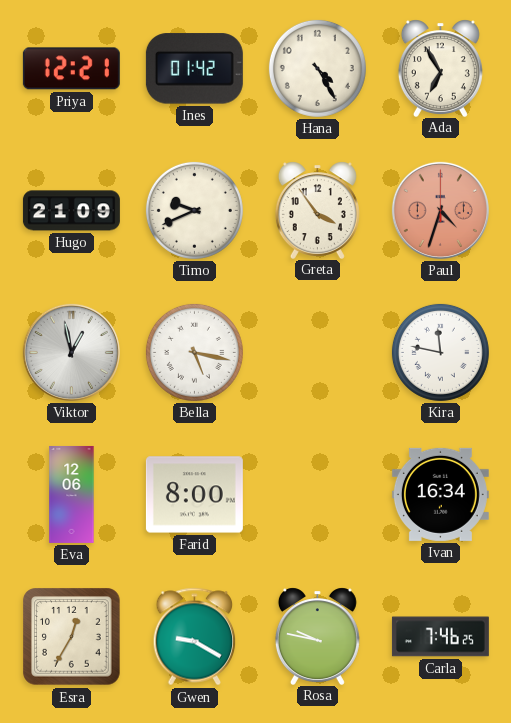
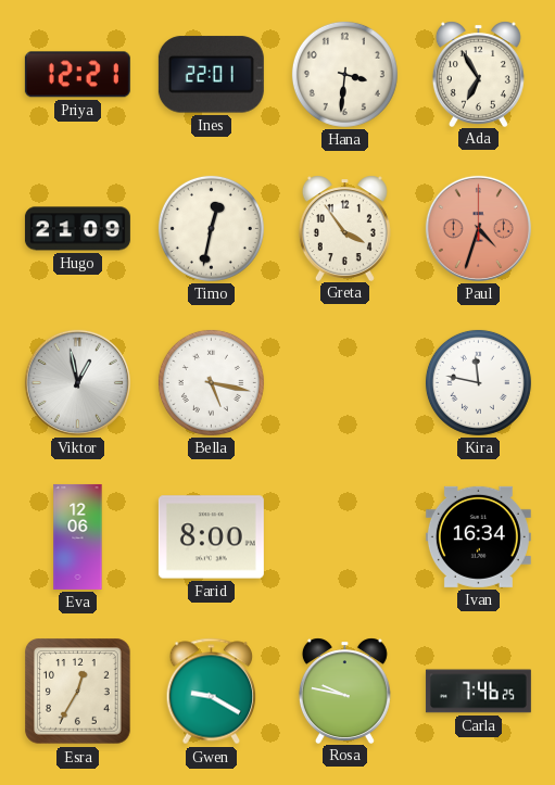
Ines: 01:42 -> 22:01
Hana: 4:25 -> 3:31
Timo: 9:41 -> 12:32
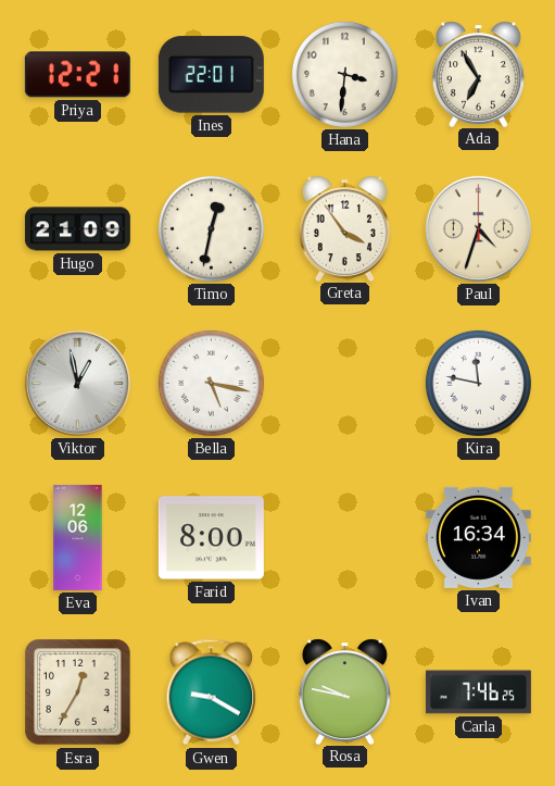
Paul dial: salmon -> cream
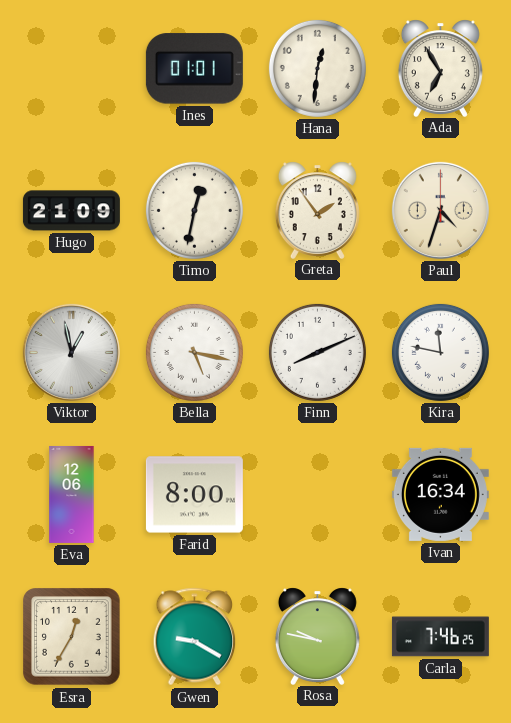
Priya: 12:21 -> none
Ines: 22:01 -> 01:01
Hana: 3:31 -> 12:31
Greta: 3:54 -> 1:54
Finn: none -> 8:11
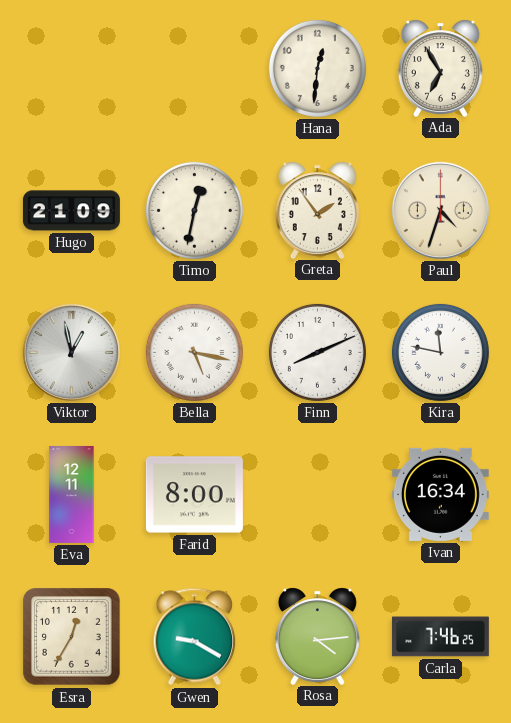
Ines: 01:01 -> none
Eva: 12:06 -> 12:11
Rosa: 9:47 -> 4:14
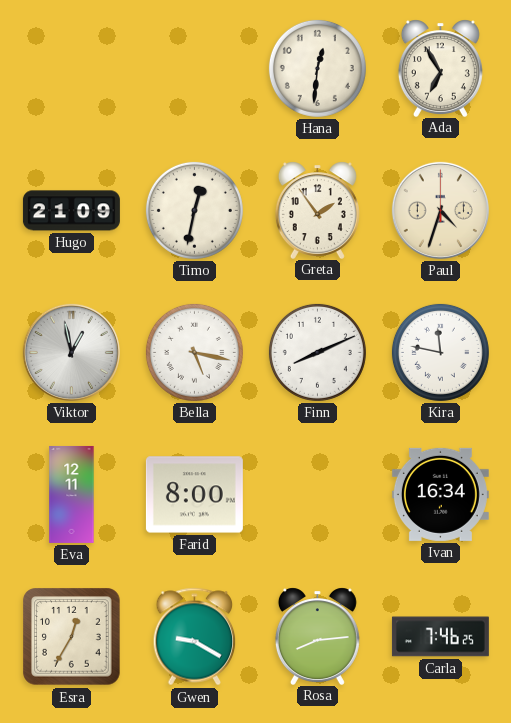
Rosa: 4:14 -> 8:14
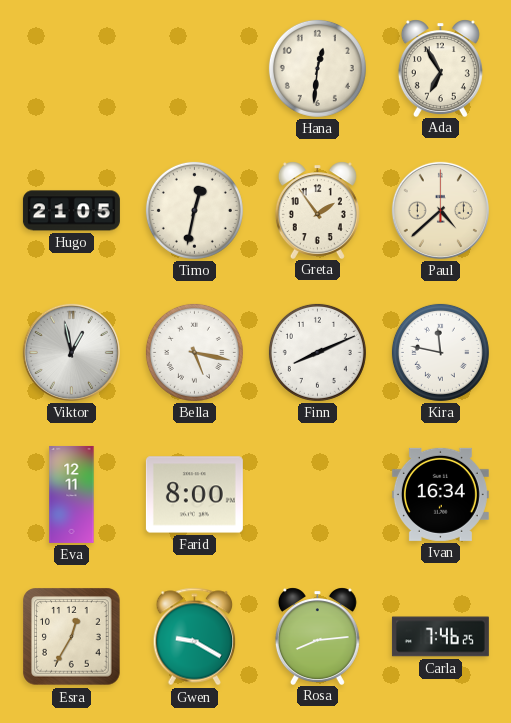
Hugo: 21:09 -> 21:05
Paul: 4:33 -> 4:38
